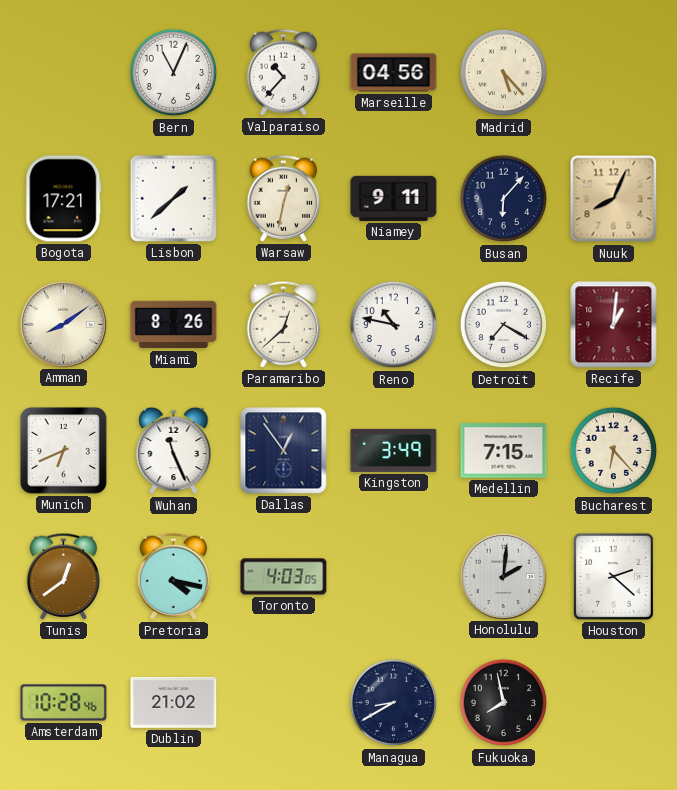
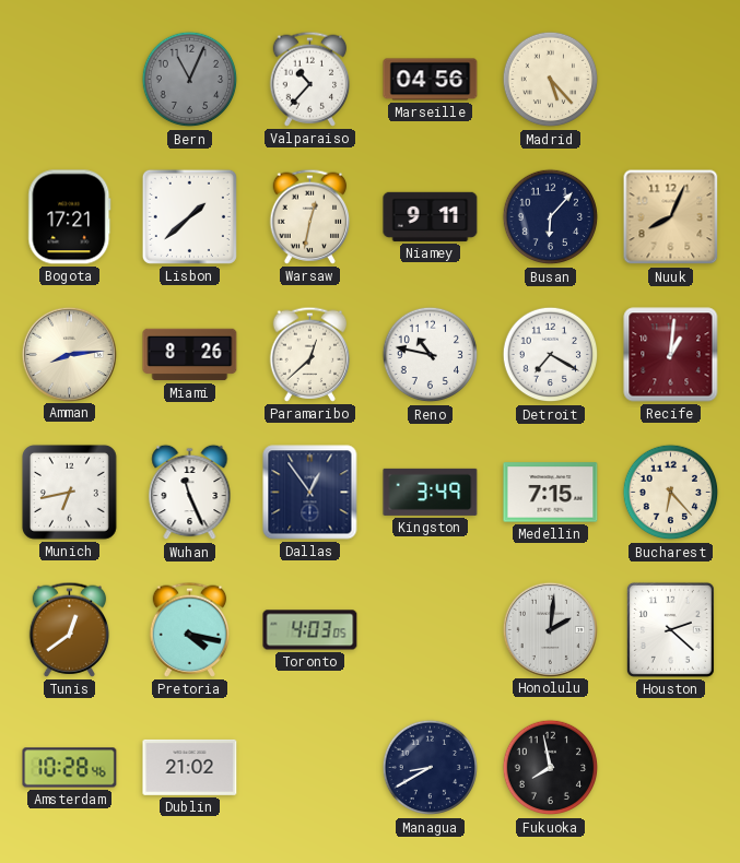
Bern dial: white -> grey
Amman: 8:09 -> 8:14
Munich: 6:41 -> 6:43
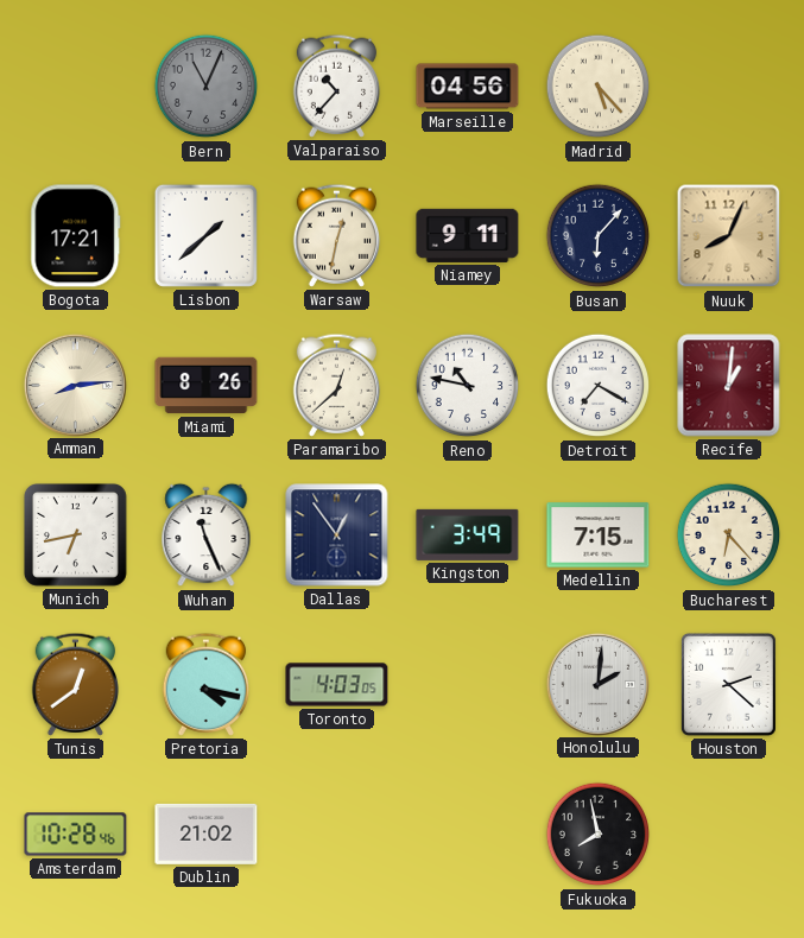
Managua: 8:40 -> none
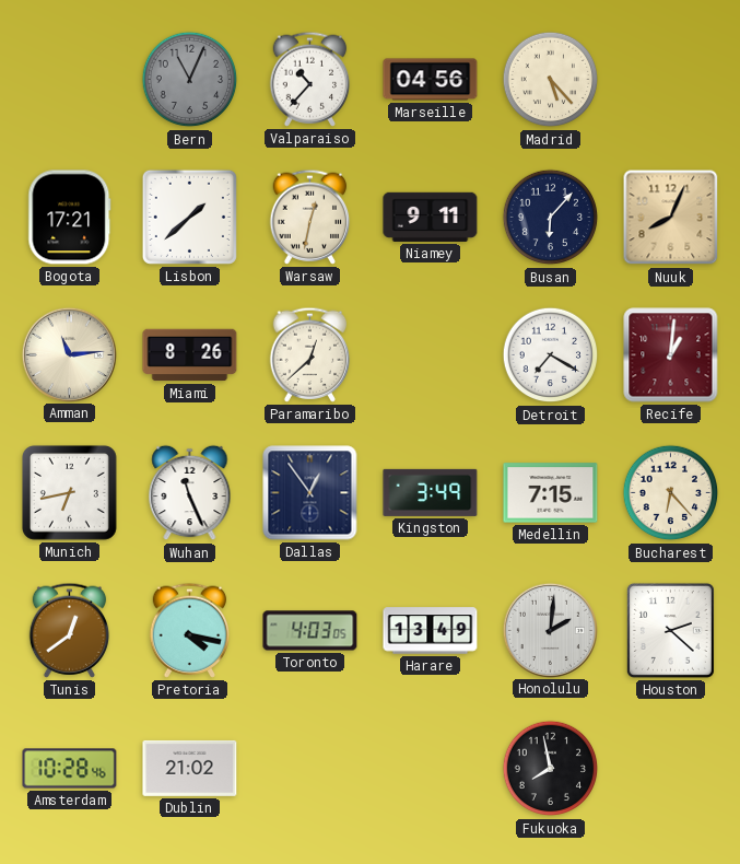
Amman: 8:14 -> 11:14
Reno: 10:47 -> none
Harare: none -> 13:49
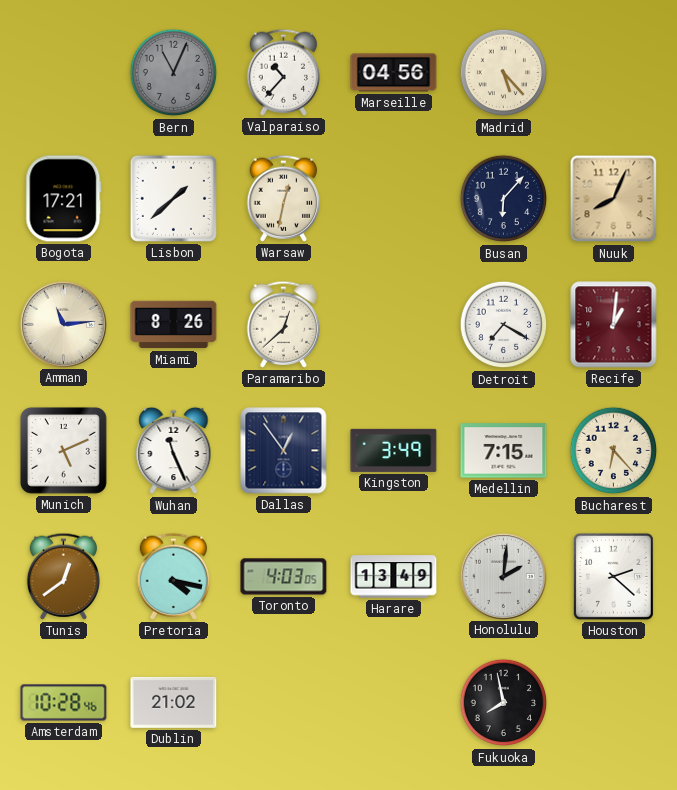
Niamey: 9:11 -> none
Munich: 6:43 -> 5:11
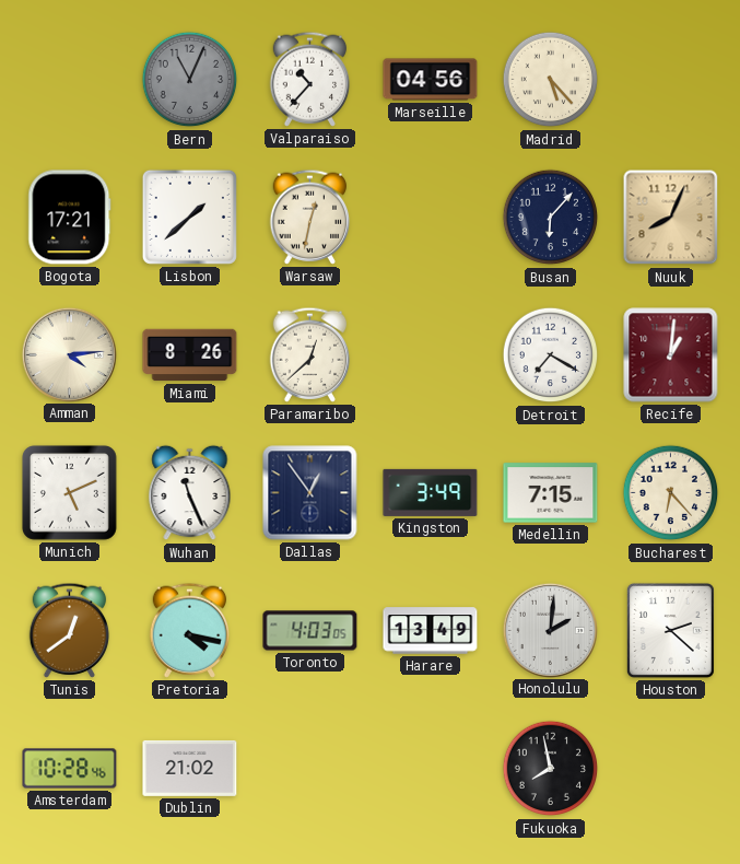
Amman: 11:14 -> 4:14
